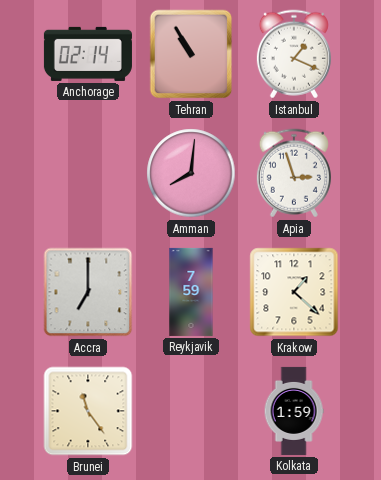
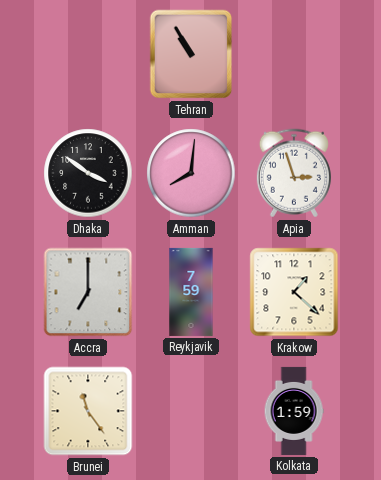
Anchorage: 02:14 -> none
Istanbul: 1:19 -> none
Dhaka: none -> 3:51
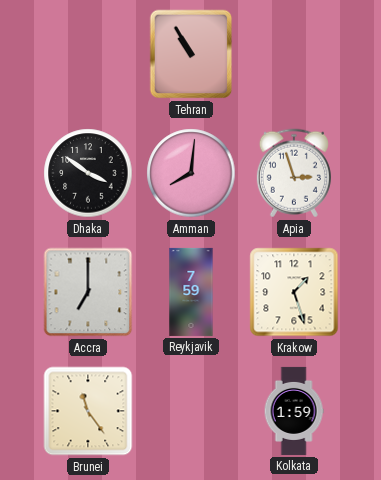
Krakow: 1:22 -> 1:27
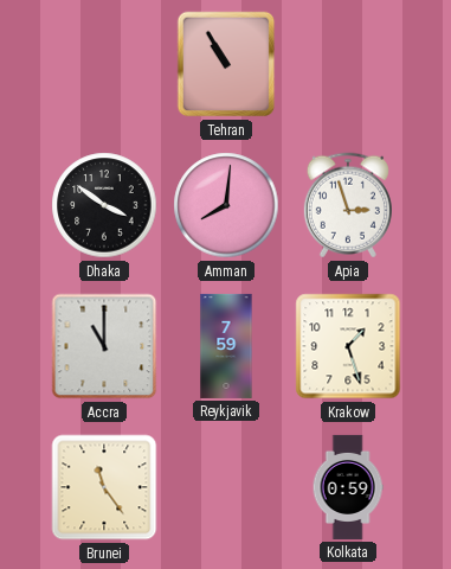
Accra: 7:00 -> 11:00
Kolkata: 1:59 -> 0:59
